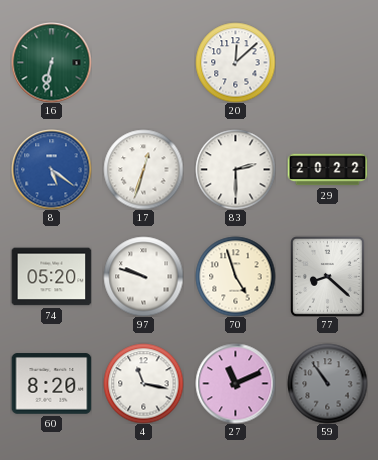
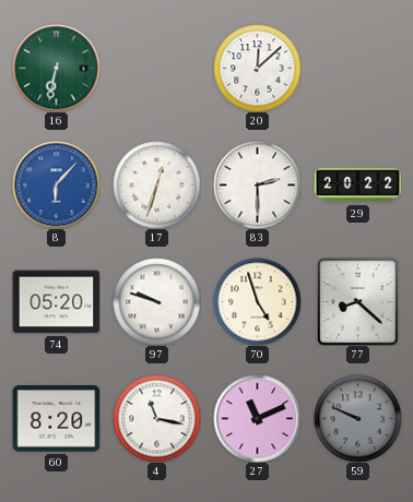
8: 5:21 -> 6:07
59: 10:54 -> 9:49
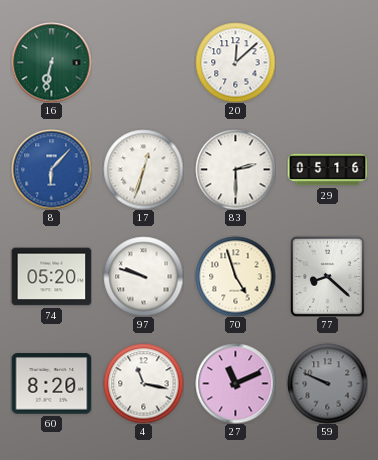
29: 20:22 -> 05:16
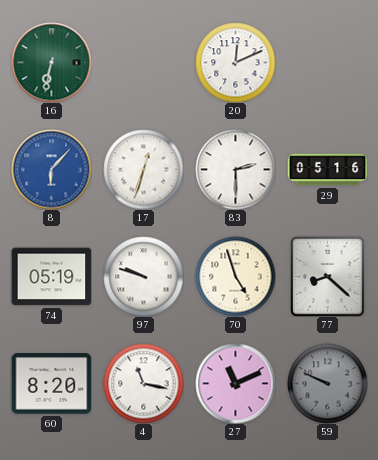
20: 12:08 -> 12:11
74: 05:20 -> 05:19
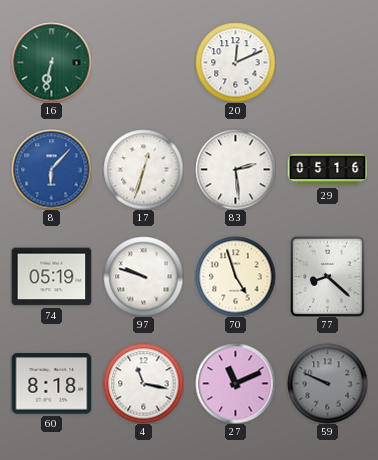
83: 2:30 -> 2:29
60: 8:20 -> 8:18
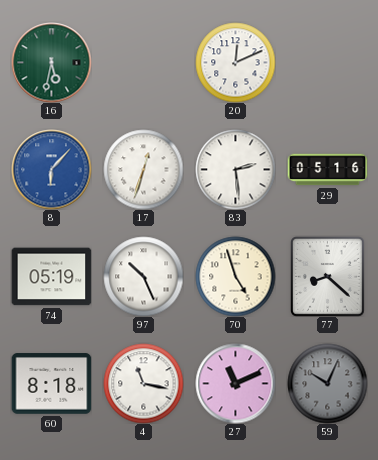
16: 6:32 -> 5:32
97: 9:48 -> 10:26
59: 9:49 -> 10:04
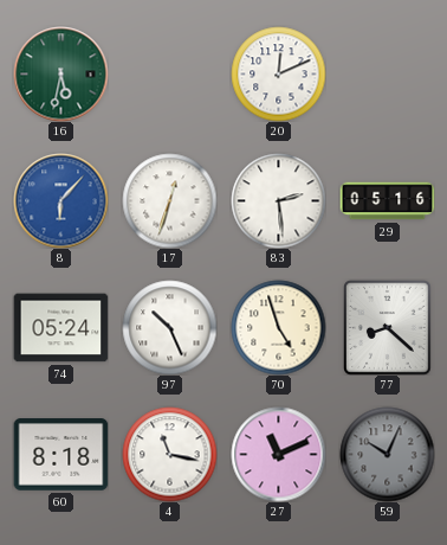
74: 05:19 -> 05:24
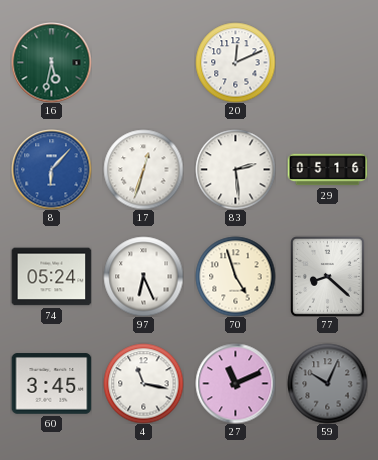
97: 10:26 -> 6:26
60: 8:18 -> 3:45
